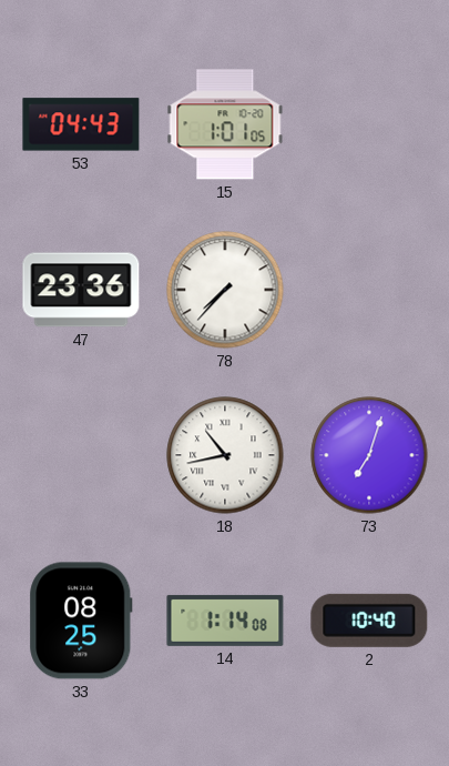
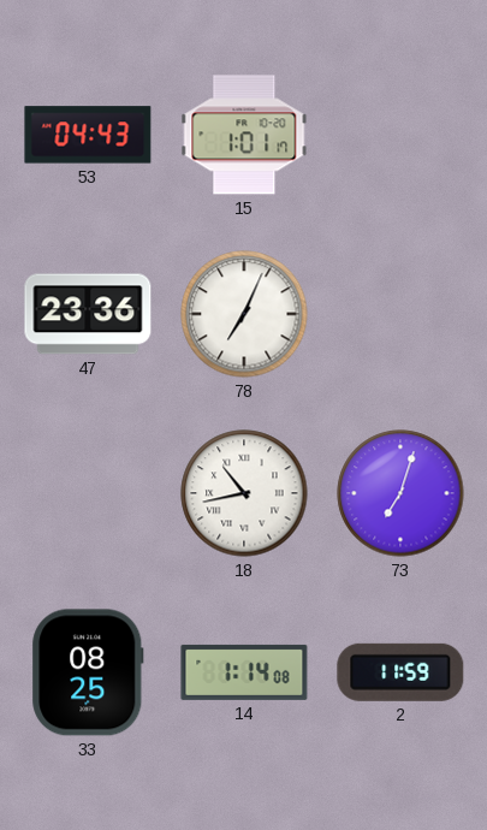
15: 1:01:05 -> 1:01:17
78: 7:37 -> 7:04
2: 10:40 -> 11:59
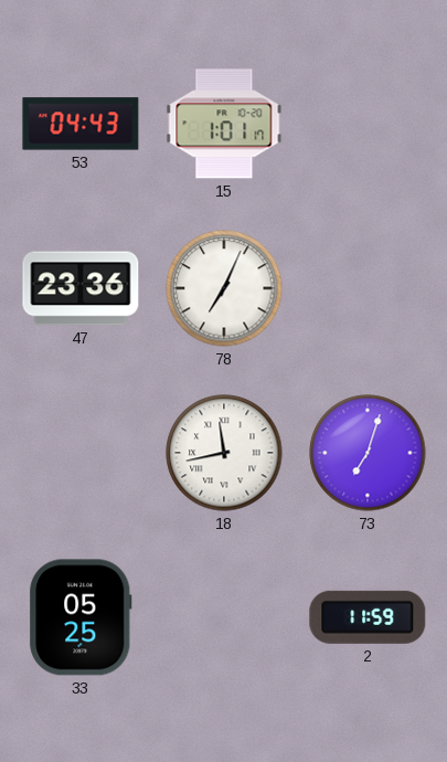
18: 10:43 -> 11:43
33: 08:25 -> 05:25
14: 1:14 -> none
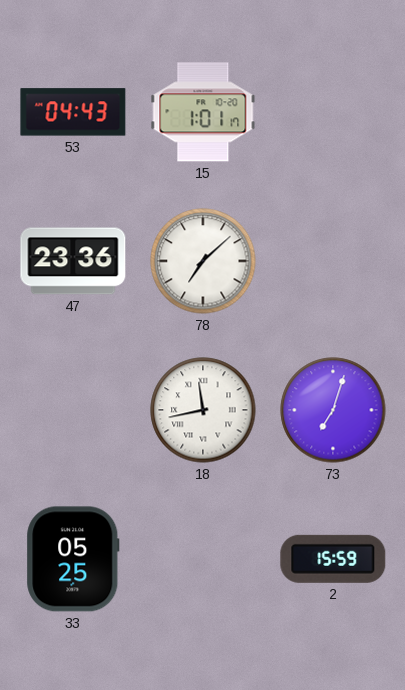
78: 7:04 -> 7:08
2: 11:59 -> 15:59
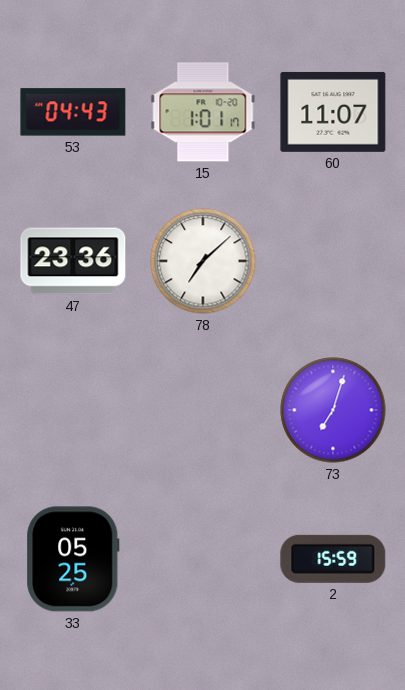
60: none -> 11:07
18: 11:43 -> none
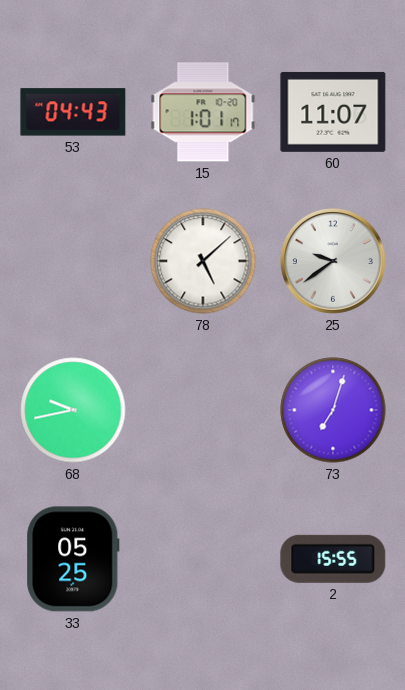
47: 23:36 -> none
78: 7:08 -> 5:08
25: none -> 9:39
68: none -> 9:43
2: 15:59 -> 15:55
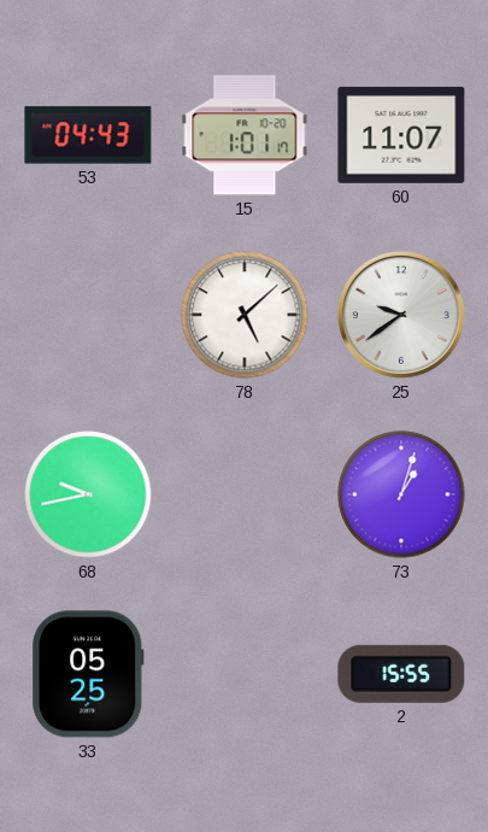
73: 7:03 -> 1:03
